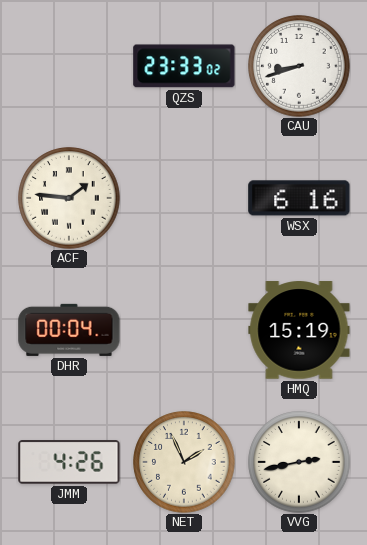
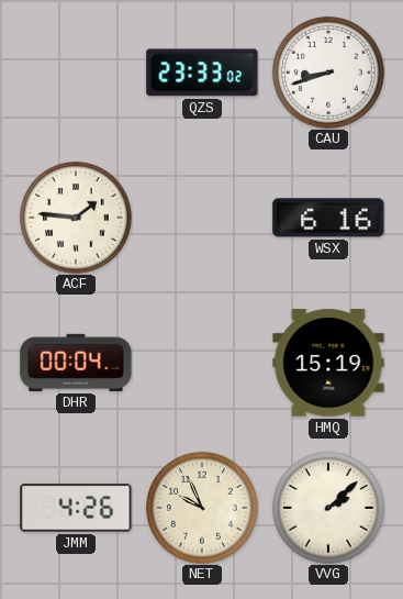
NET: 1:56 -> 9:56
VVG: 2:43 -> 2:08
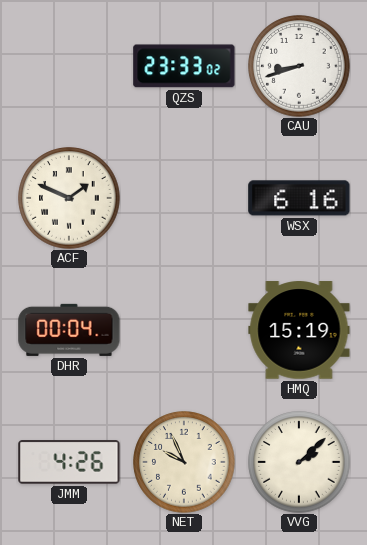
ACF: 1:46 -> 1:49
